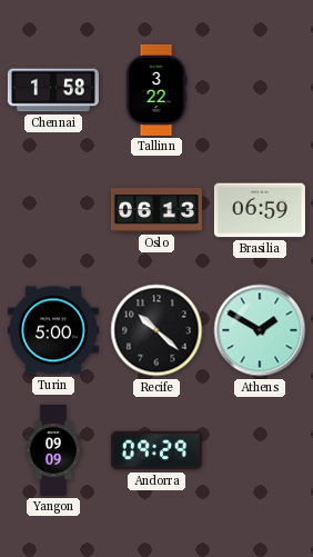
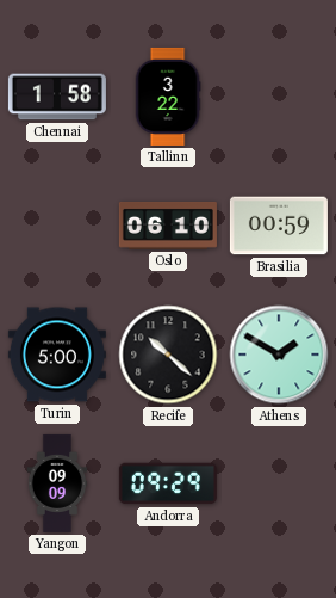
Oslo: 06:13 -> 06:10
Brasilia: 06:59 -> 00:59
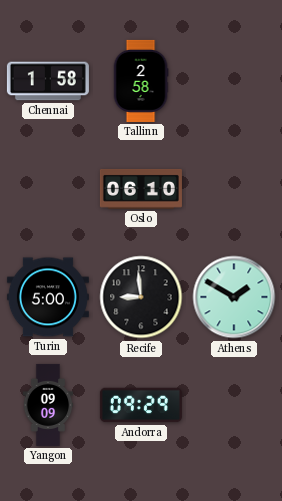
Tallinn: 3:22 -> 2:58
Brasilia: 00:59 -> none
Recife: 10:22 -> 8:59
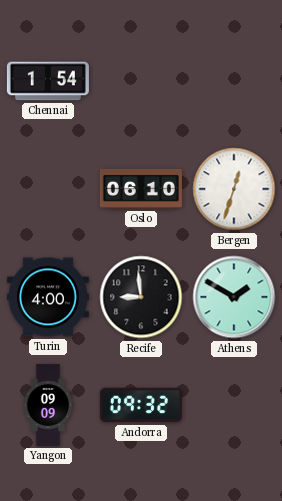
Chennai: 1:58 -> 1:54
Tallinn: 2:58 -> none
Bergen: none -> 12:33
Turin: 5:00 -> 4:00
Andorra: 09:29 -> 09:32
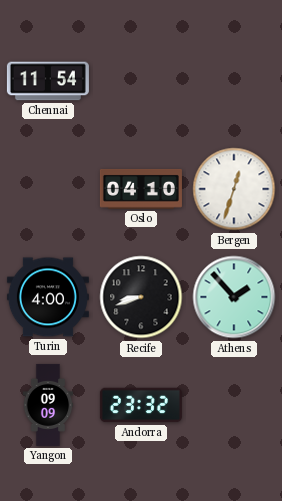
Chennai: 1:54 -> 11:54
Oslo: 06:10 -> 04:10
Recife: 8:59 -> 8:42
Athens: 1:50 -> 1:53
Andorra: 09:32 -> 23:32
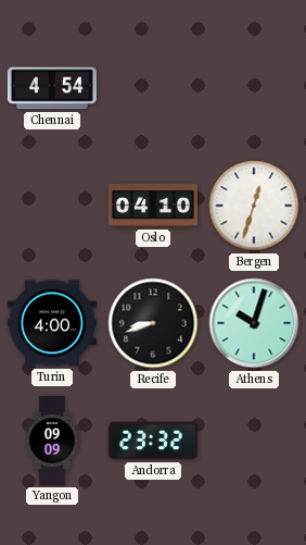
Chennai: 11:54 -> 4:54
Athens: 1:53 -> 10:03
